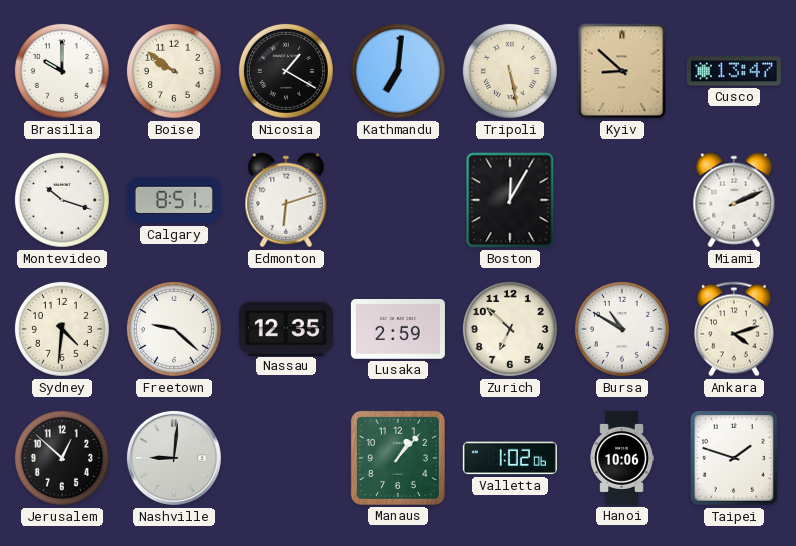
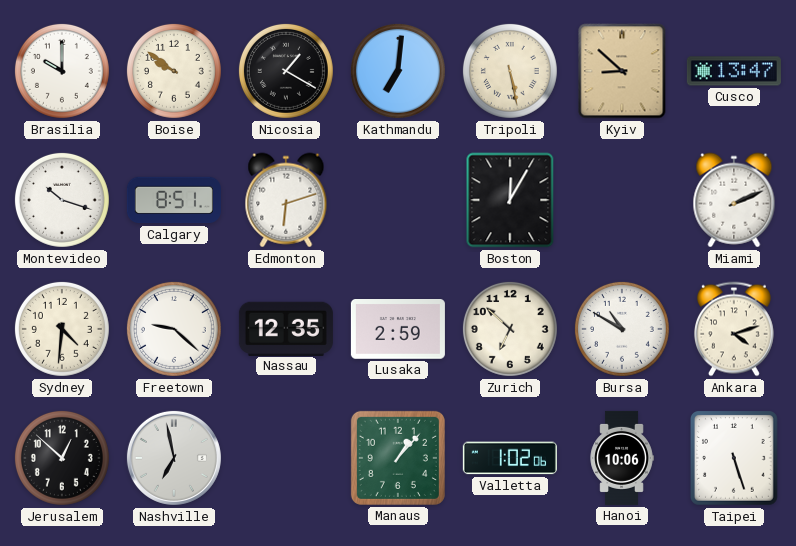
Nashville: 9:01 -> 6:58
Taipei: 1:48 -> 5:27
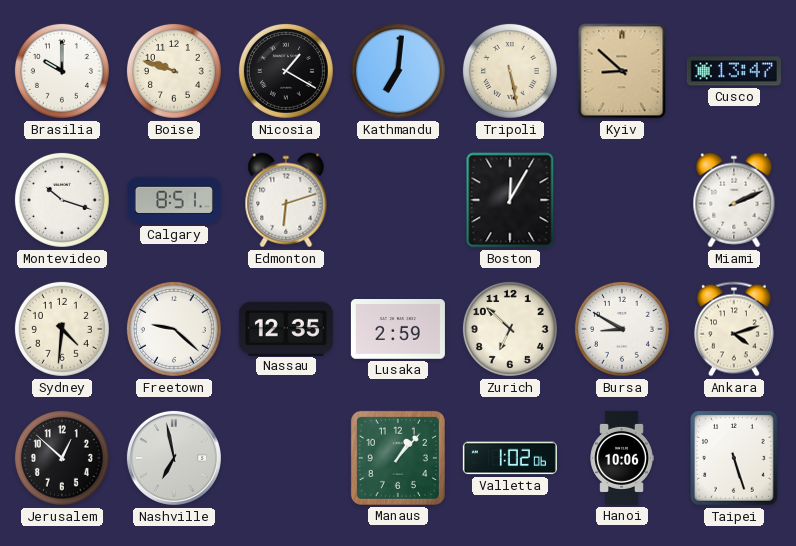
Boise: 9:51 -> 9:48
Bursa: 10:50 -> 8:50
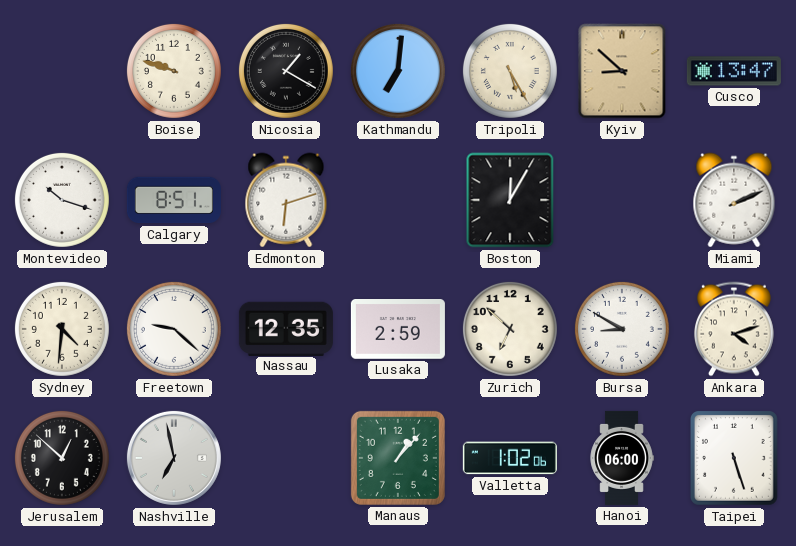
Brasilia: 10:00 -> none
Tripoli: 5:28 -> 5:25
Hanoi: 10:06 -> 06:00
